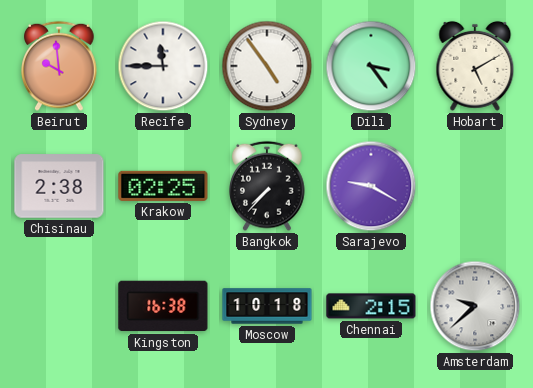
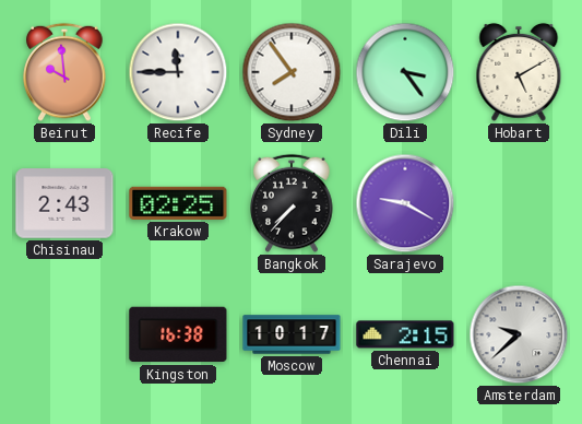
Sydney: 4:54 -> 7:54
Chisinau: 2:38 -> 2:43
Moscow: 10:18 -> 10:17
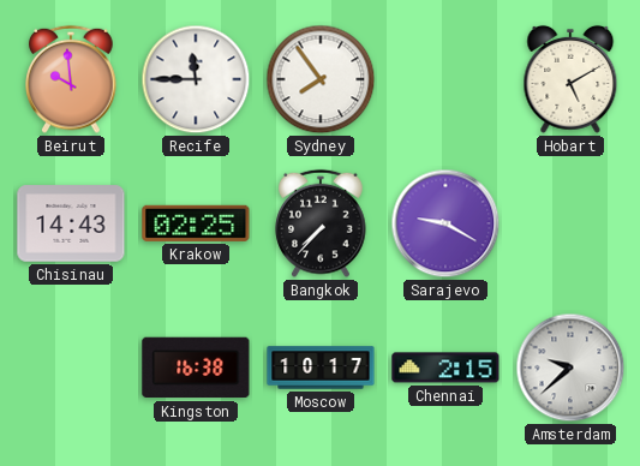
Dili: 3:24 -> none
Chisinau: 2:43 -> 14:43
